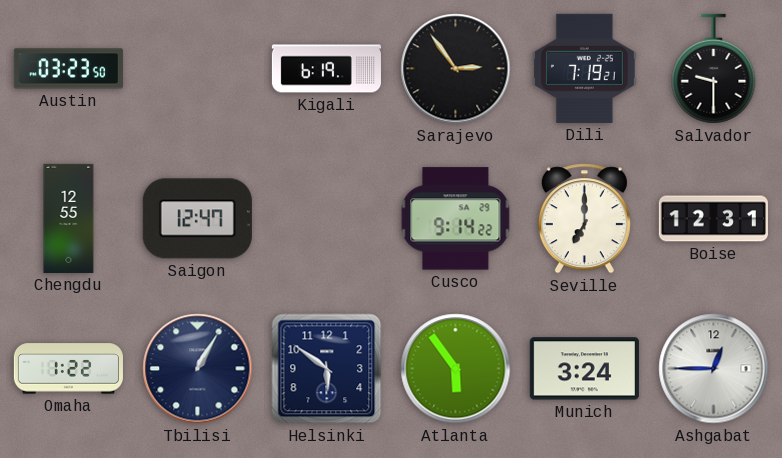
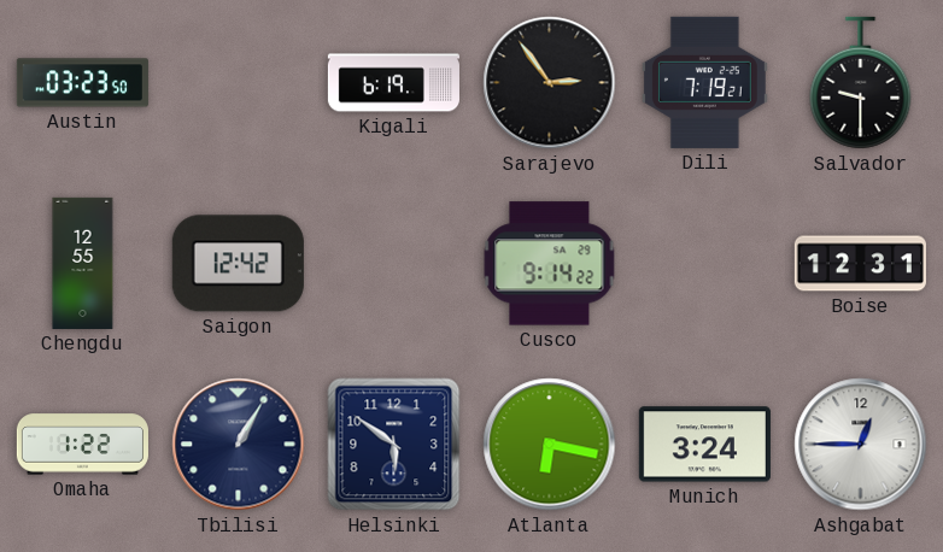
Saigon: 12:47 -> 12:42
Seville: 7:00 -> none
Atlanta: 5:54 -> 6:17
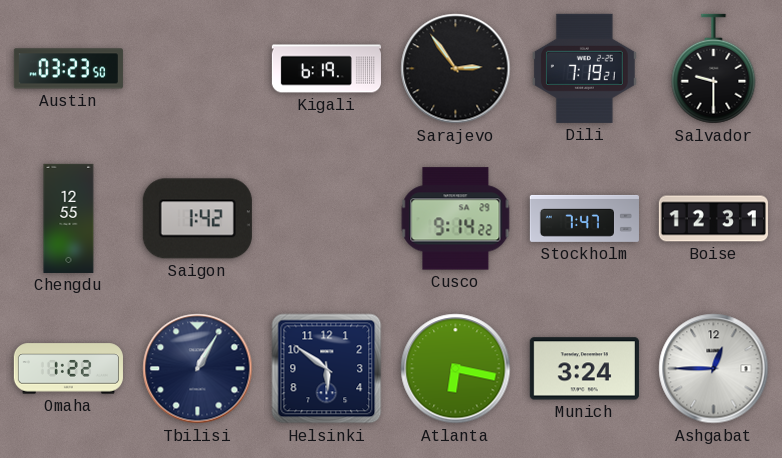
Saigon: 12:42 -> 1:42
Stockholm: none -> 7:47
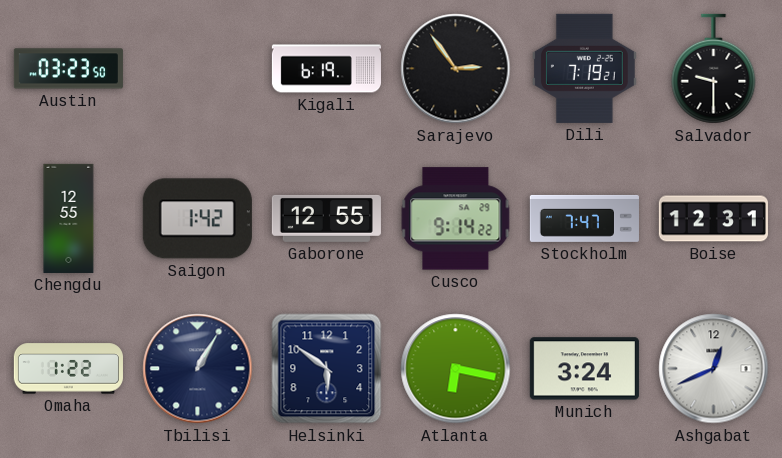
Gaborone: none -> 12:55
Ashgabat: 12:45 -> 12:41
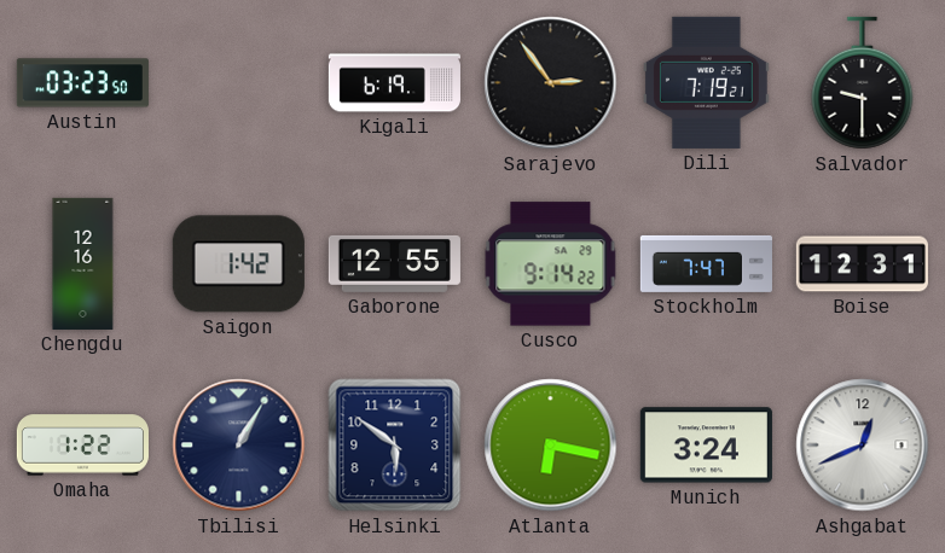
Chengdu: 12:55 -> 12:16
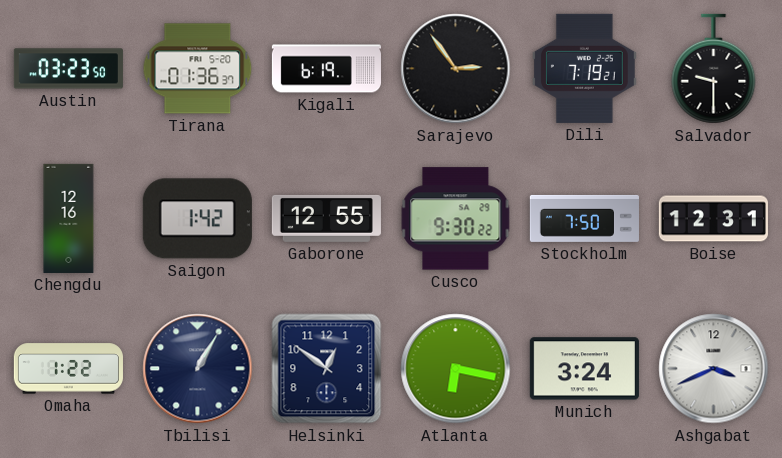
Tirana: none -> 01:36
Cusco: 9:14 -> 9:30
Stockholm: 7:47 -> 7:50
Helsinki: 5:51 -> 12:51
Ashgabat: 12:41 -> 3:41
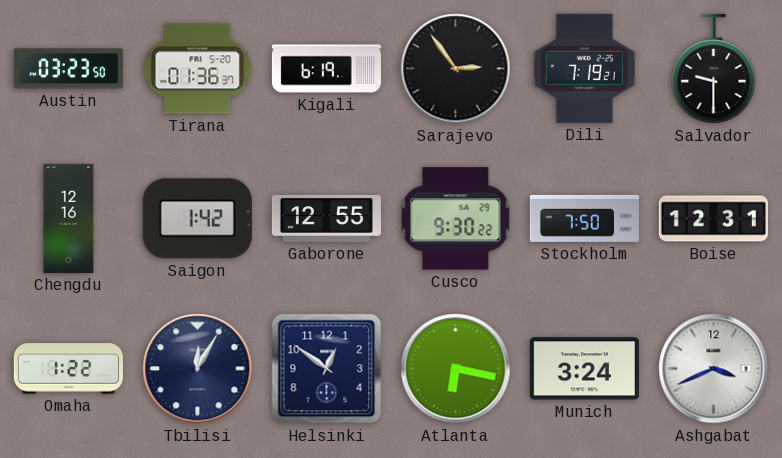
Tbilisi: 1:05 -> 12:05
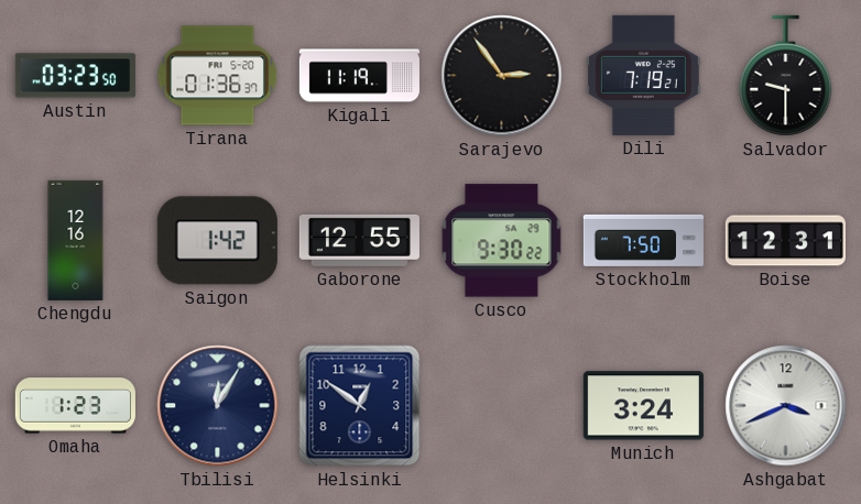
Kigali: 6:19 -> 11:19
Omaha: 1:22 -> 1:23
Atlanta: 6:17 -> none
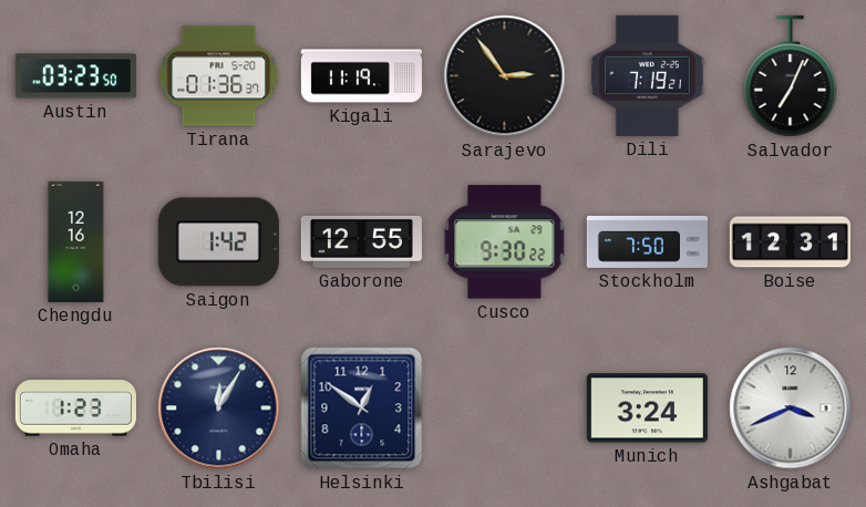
Salvador: 9:30 -> 7:04
